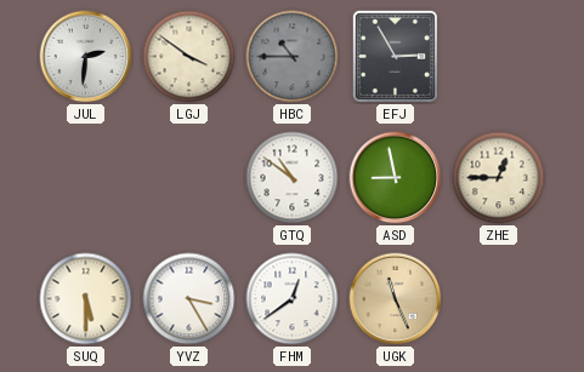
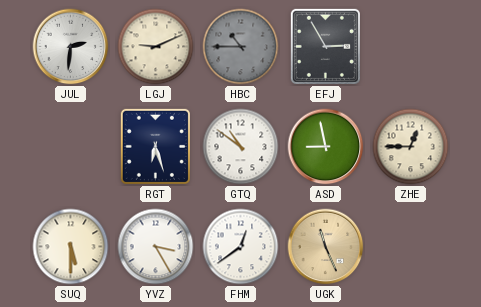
LGJ: 3:51 -> 9:11
RGT: none -> 6:27
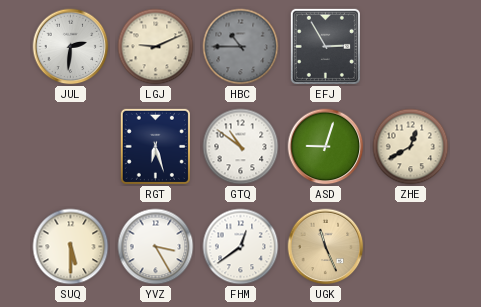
ASD: 8:58 -> 9:03
ZHE: 12:45 -> 12:40
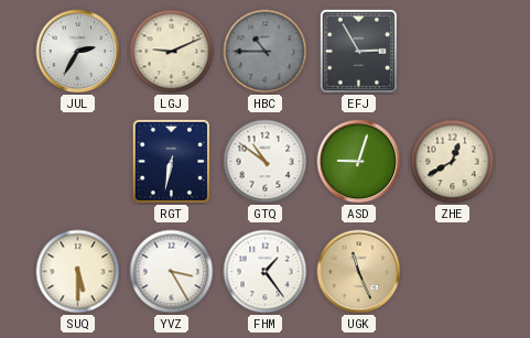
JUL: 2:31 -> 2:35
RGT: 6:27 -> 6:32
FHM: 12:39 -> 1:24
